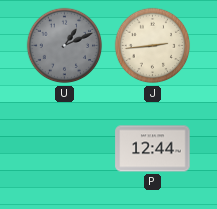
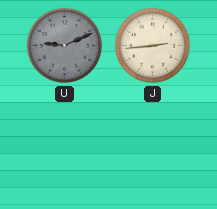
U: 1:11 -> 9:11
P: 12:44 -> none
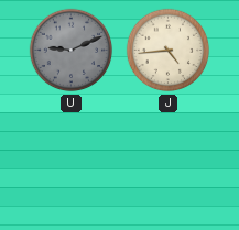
J: 2:44 -> 4:44
